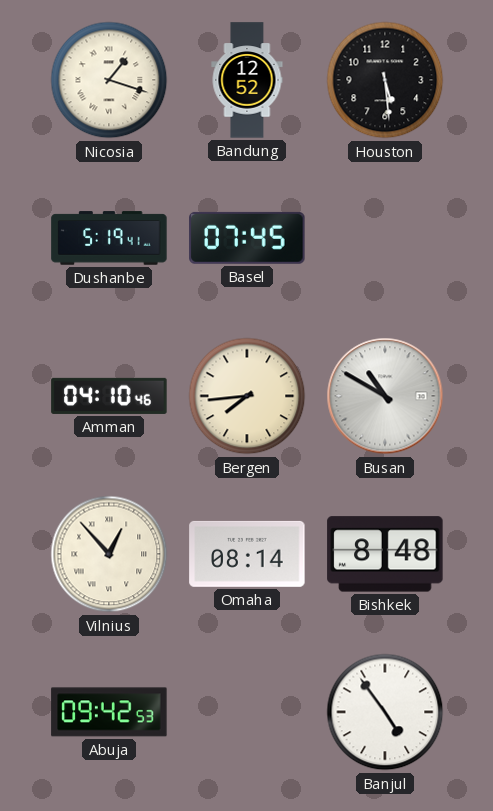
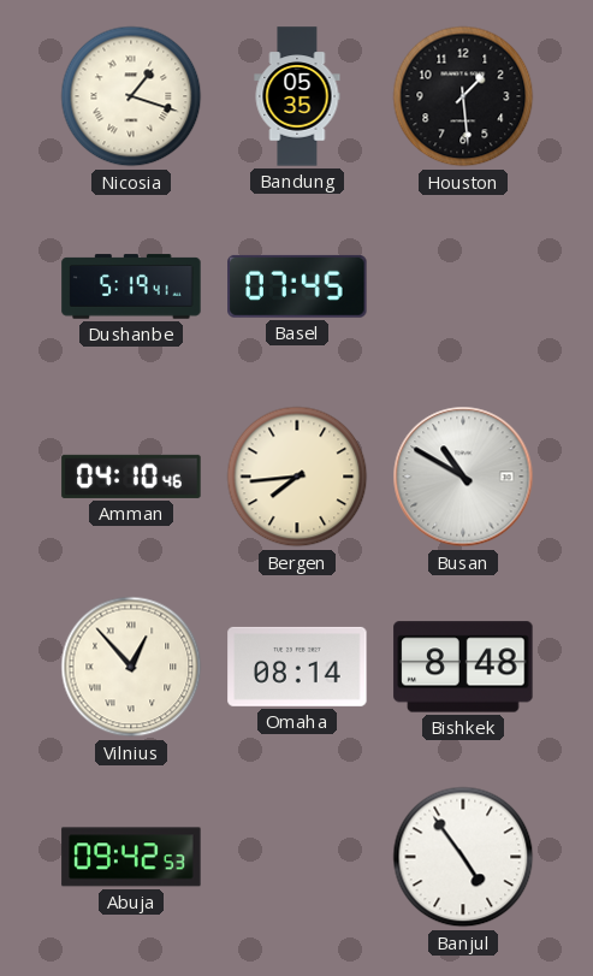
Bandung: 12:52 -> 05:35
Houston: 5:29 -> 1:29
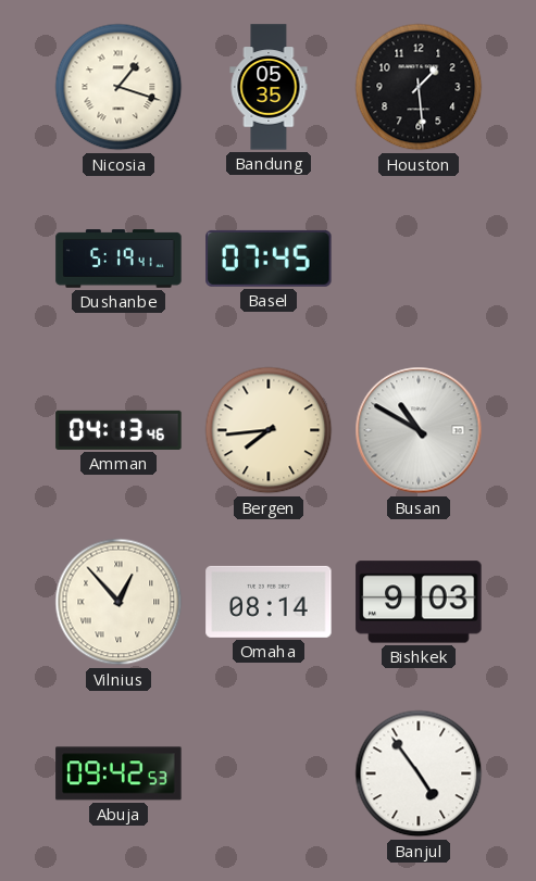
Amman: 04:10 -> 04:13
Bishkek: 8:48 -> 9:03
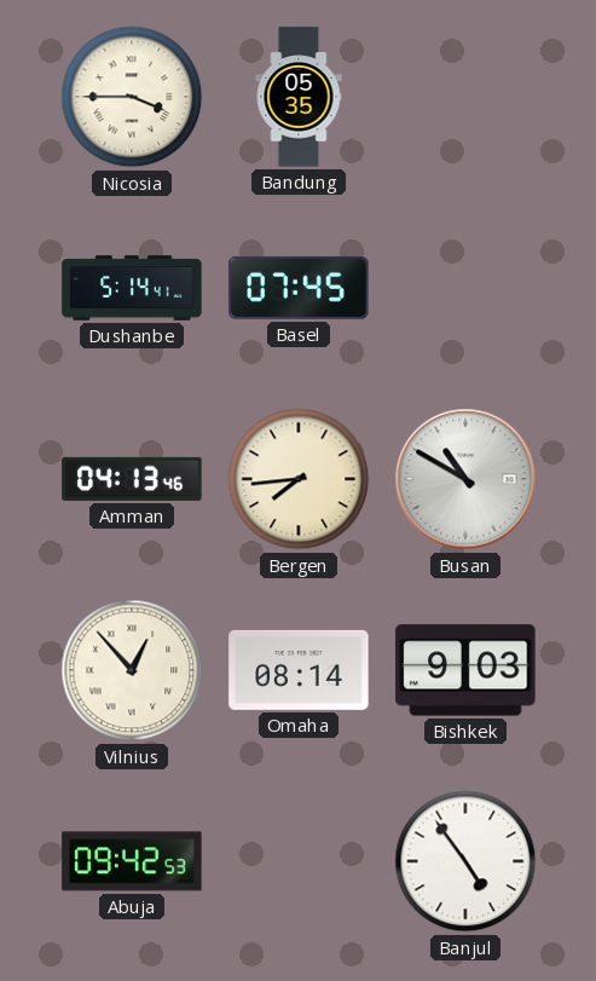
Nicosia: 1:18 -> 3:45
Houston: 1:29 -> none
Dushanbe: 5:19 -> 5:14
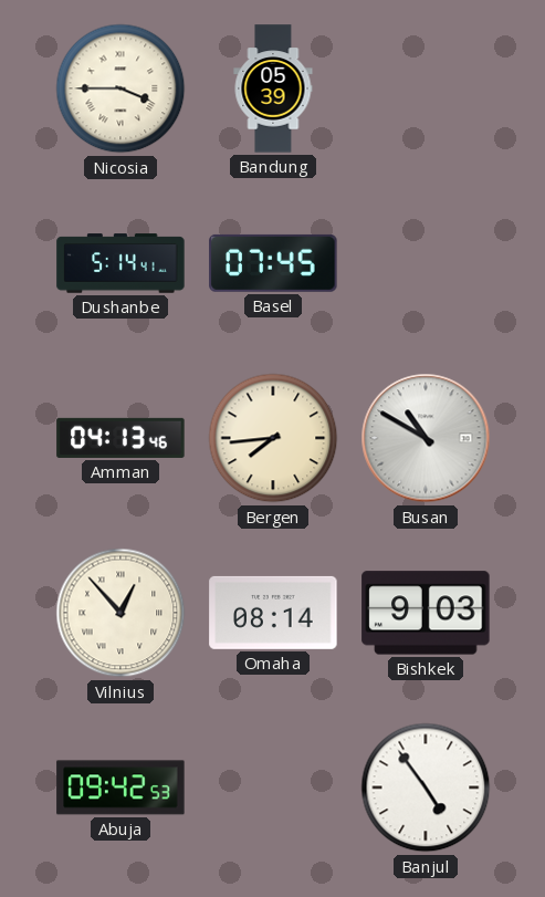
Bandung: 05:35 -> 05:39
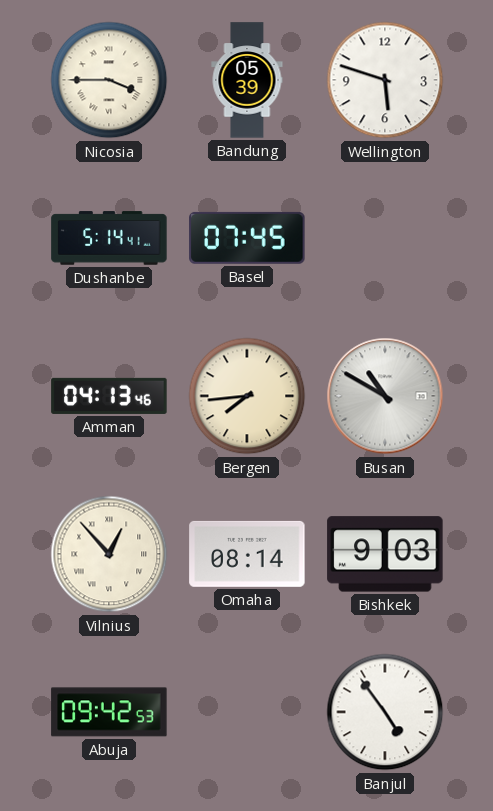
Wellington: none -> 5:48
